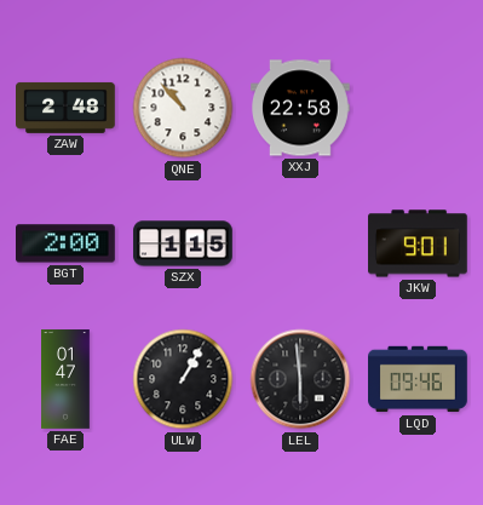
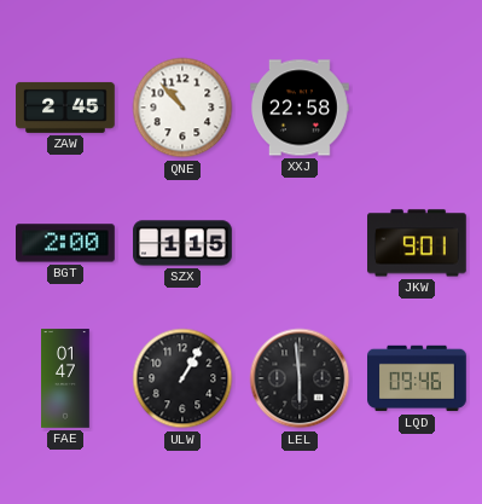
ZAW: 2:48 -> 2:45
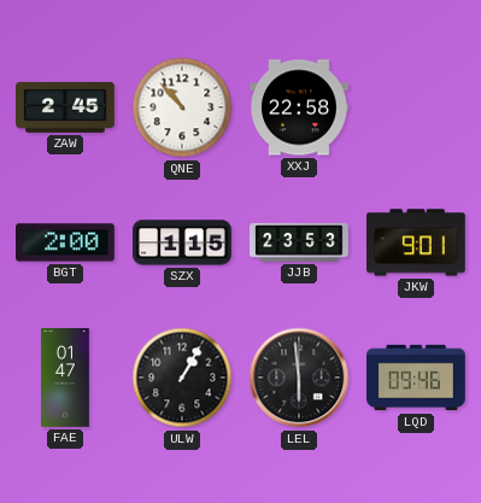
JJB: none -> 23:53
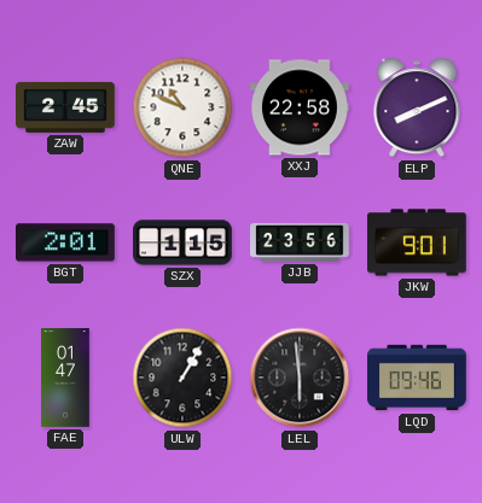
QNE: 10:53 -> 10:49
ELP: none -> 8:11
BGT: 2:00 -> 2:01
JJB: 23:53 -> 23:56
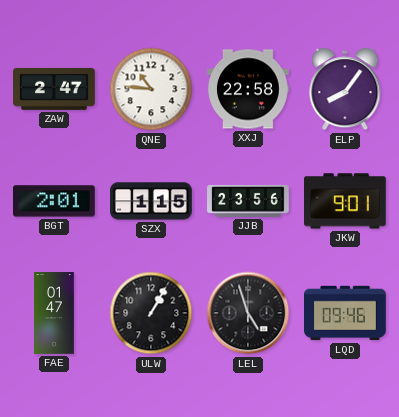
ZAW: 2:45 -> 2:47
QNE: 10:49 -> 10:46
ELP: 8:11 -> 8:06
LEL: 5:59 -> 4:57
